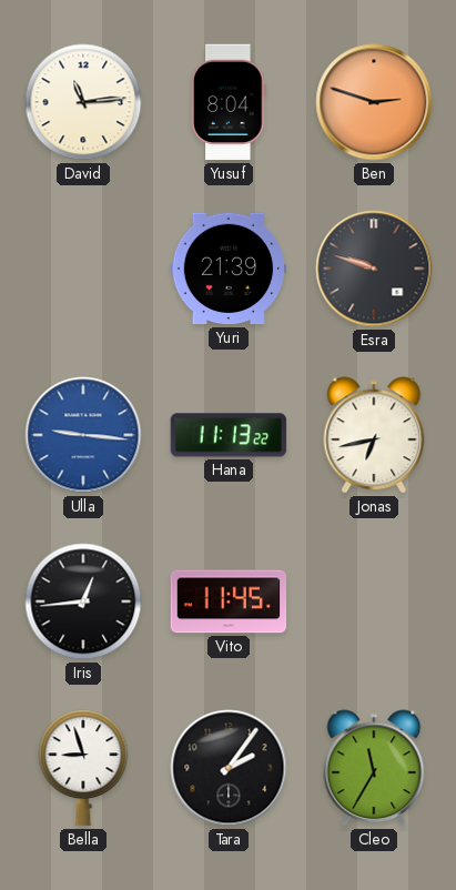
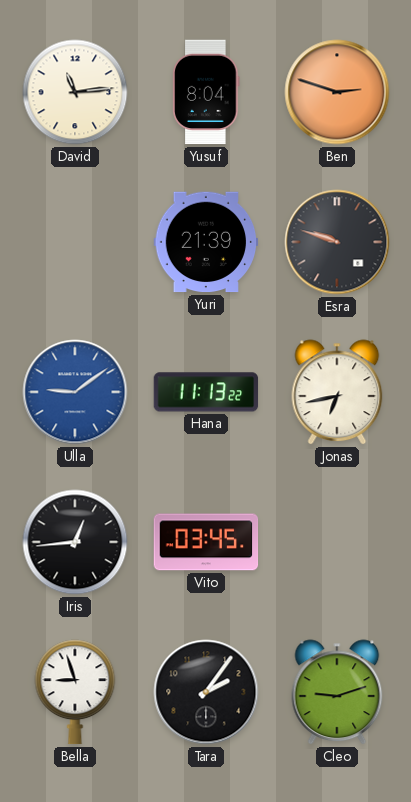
Ulla: 9:16 -> 9:09
Vito: 11:45 -> 03:45
Cleo: 11:35 -> 9:12
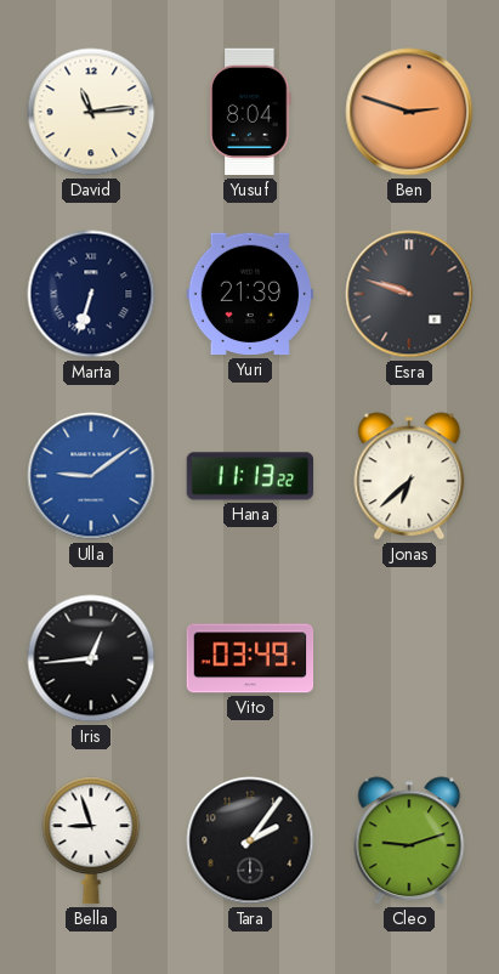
Marta: none -> 6:33
Jonas: 6:43 -> 6:38
Vito: 03:45 -> 03:49
